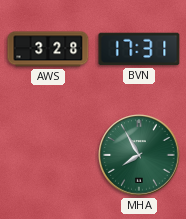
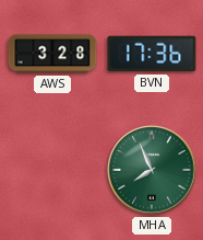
BVN: 17:31 -> 17:36
MHA: 7:55 -> 7:56
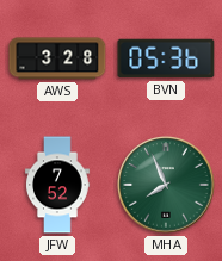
BVN: 17:36 -> 05:36
JFW: none -> 7:52
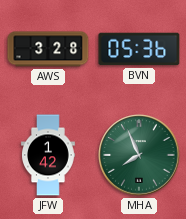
JFW: 7:52 -> 1:42
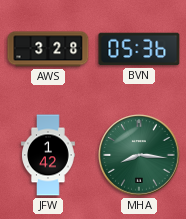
MHA: 7:56 -> 8:16
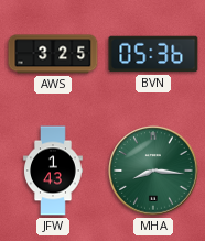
AWS: 3:28 -> 3:25
JFW: 1:42 -> 1:43
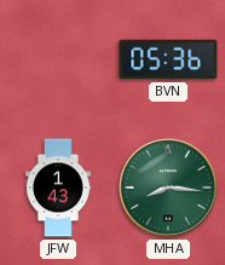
AWS: 3:25 -> none
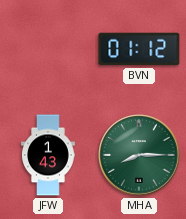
BVN: 05:36 -> 01:12
MHA: 8:16 -> 8:15
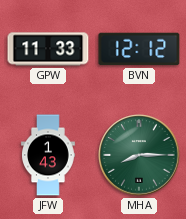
GPW: none -> 11:33
BVN: 01:12 -> 12:12
